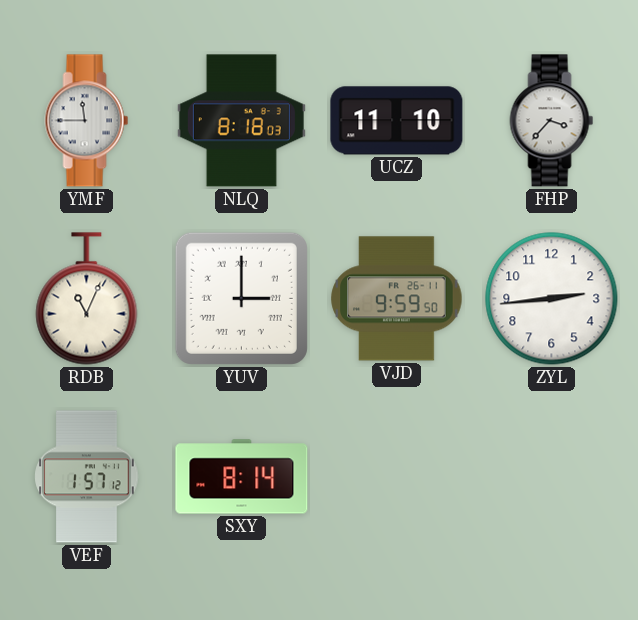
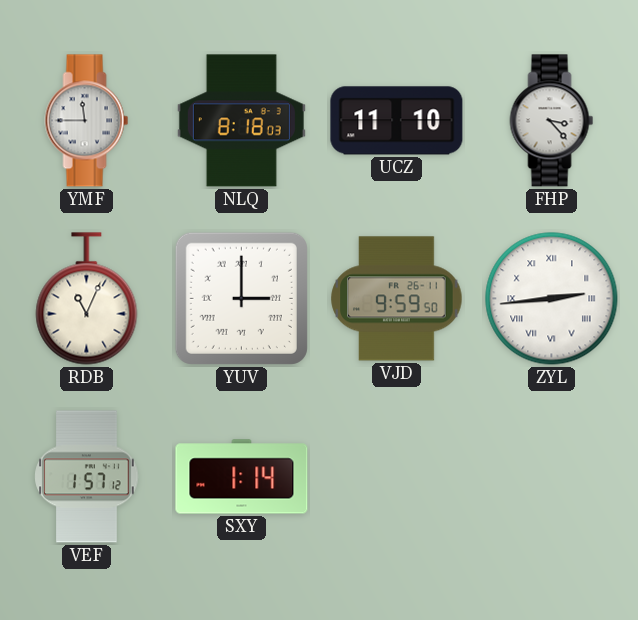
FHP: 3:37 -> 3:23
ZYL numerals: Arabic -> Roman
SXY: 8:14 -> 1:14
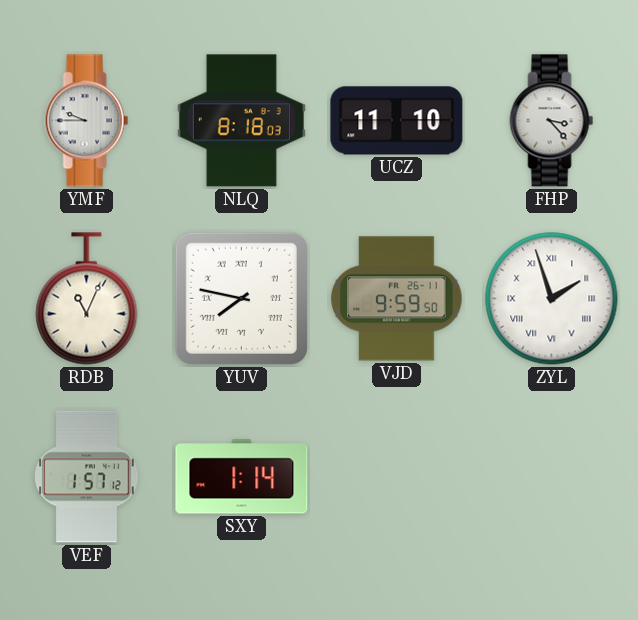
YMF: 11:45 -> 9:45
YUV: 3:00 -> 7:47
ZYL: 2:44 -> 1:57
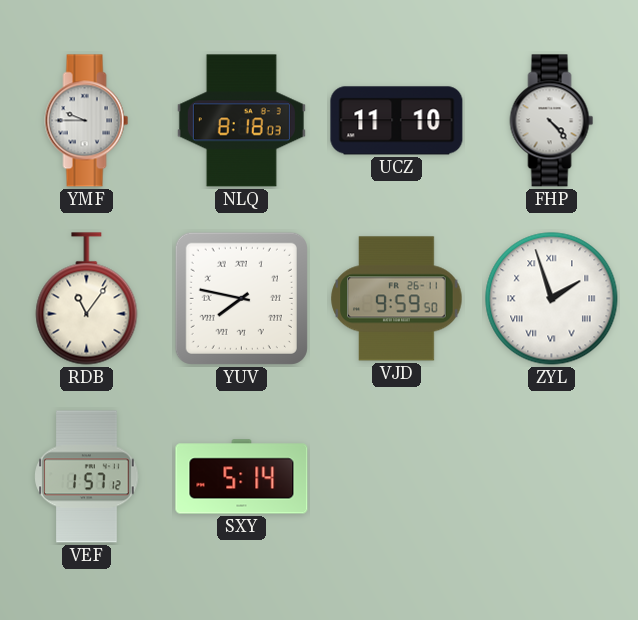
FHP: 3:23 -> 4:23
RDB: 11:04 -> 11:06
SXY: 1:14 -> 5:14
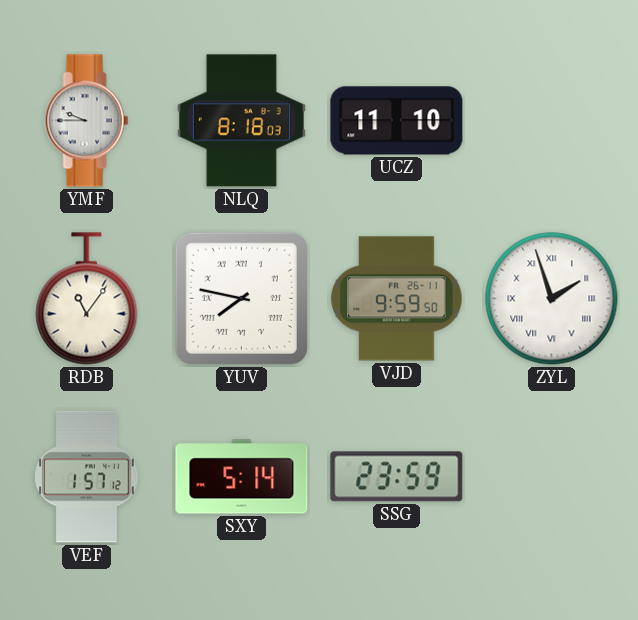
FHP: 4:23 -> none
SSG: none -> 23:59
